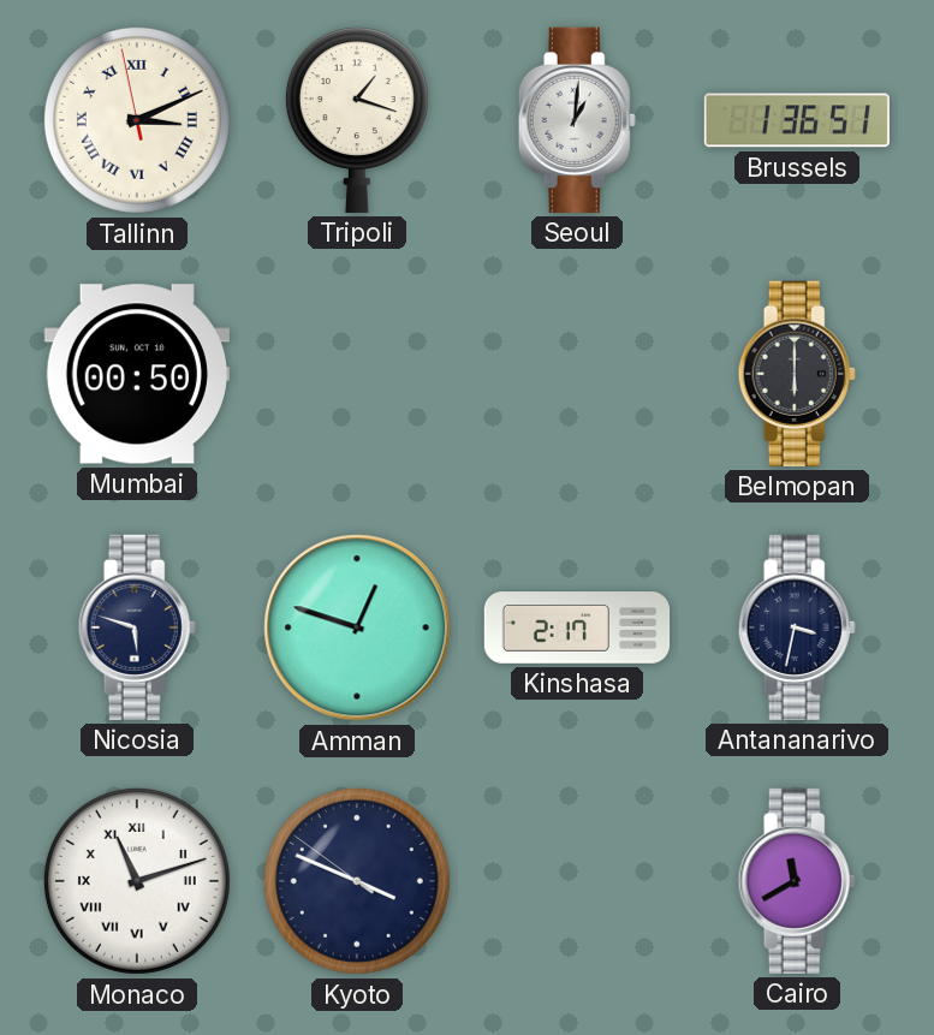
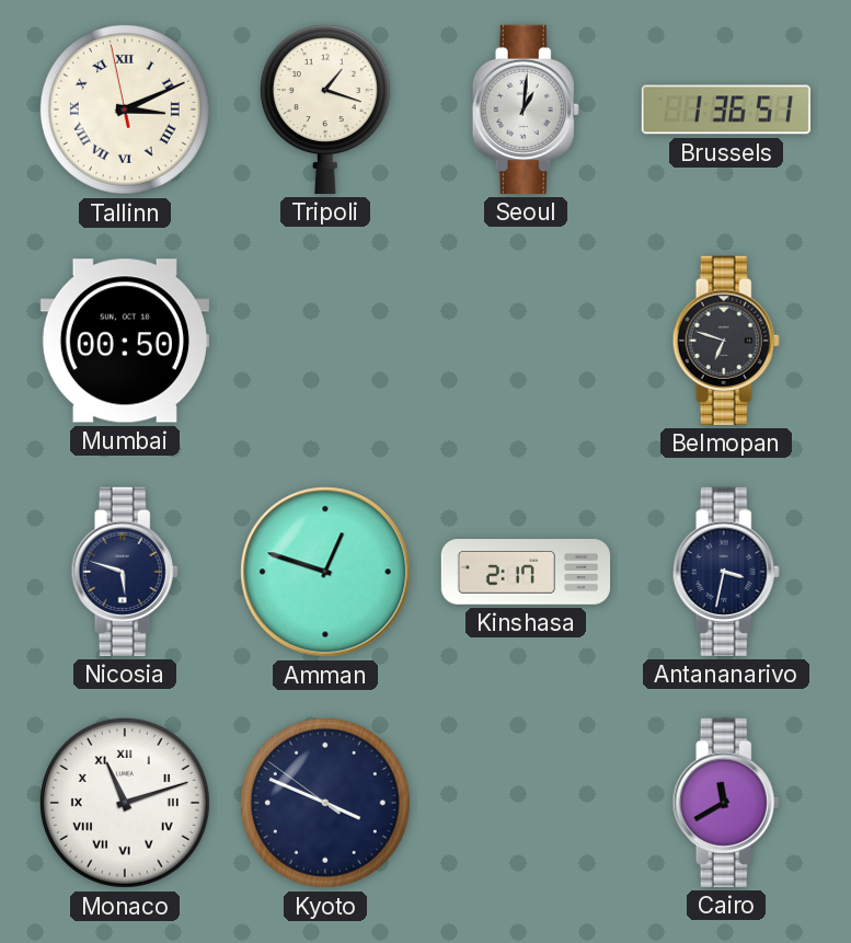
Belmopan: 6:00 -> 6:48
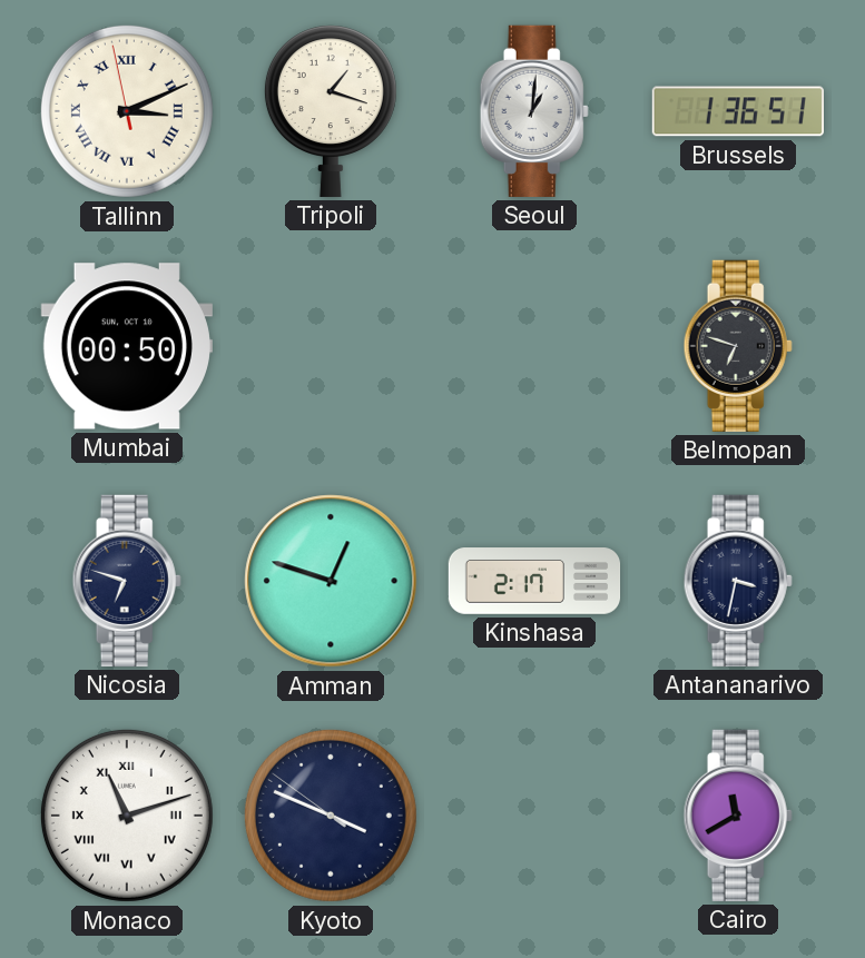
Nicosia: 5:48 -> 6:48
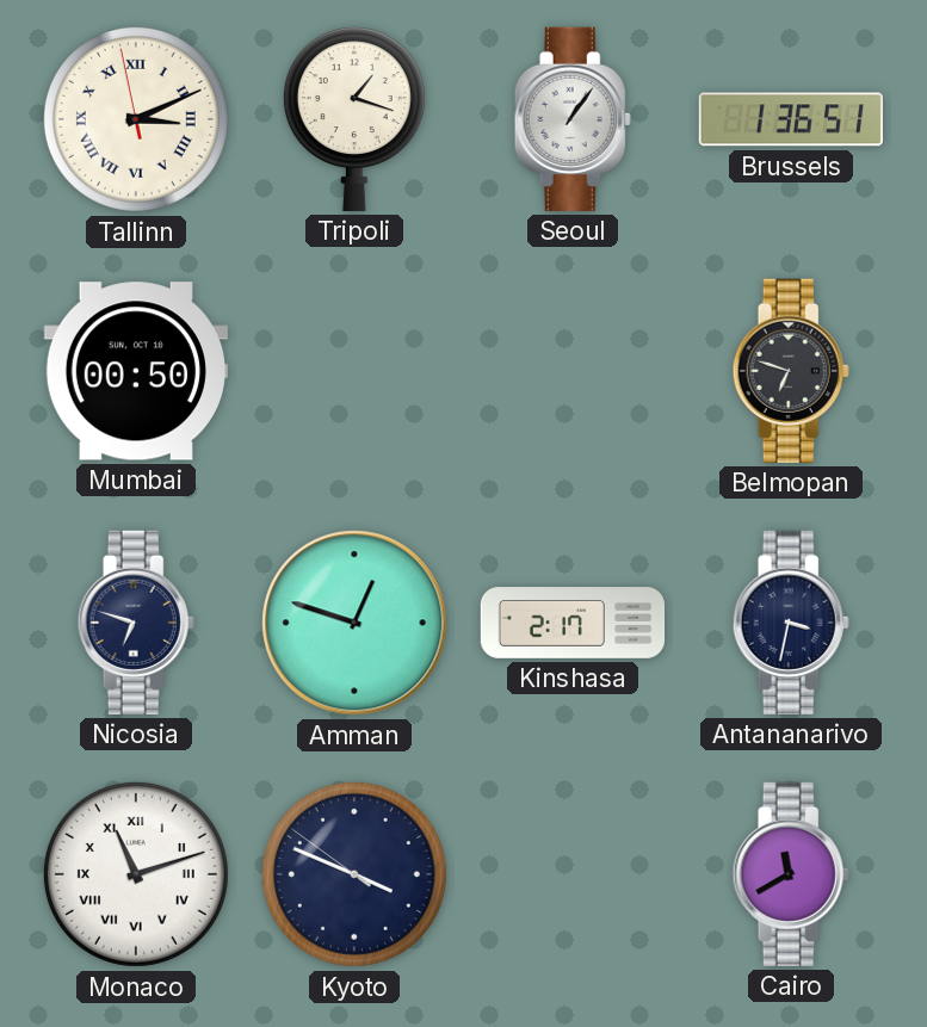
Seoul: 1:01 -> 1:06
